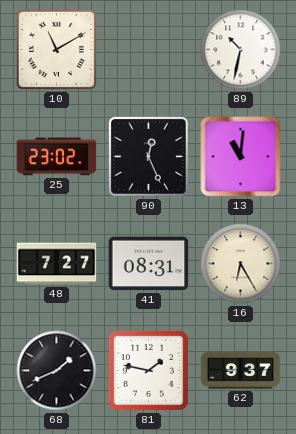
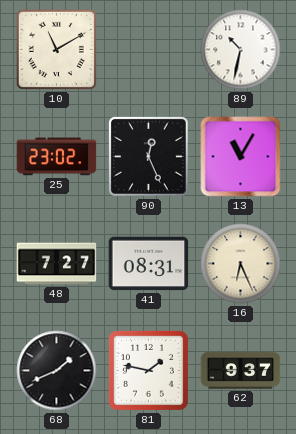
13: 11:01 -> 11:05
16: 6:25 -> 6:26
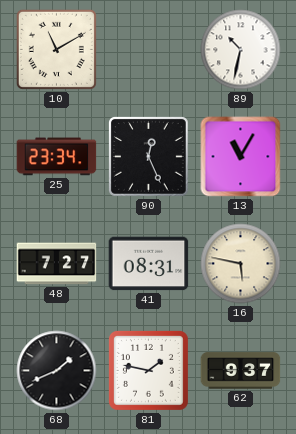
25: 23:02 -> 23:34
16: 6:26 -> 5:47
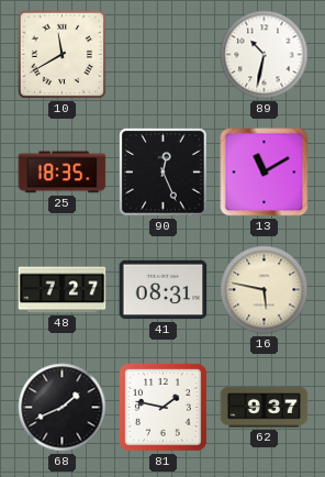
10: 11:10 -> 11:40
25: 23:34 -> 18:35
13: 11:05 -> 11:10
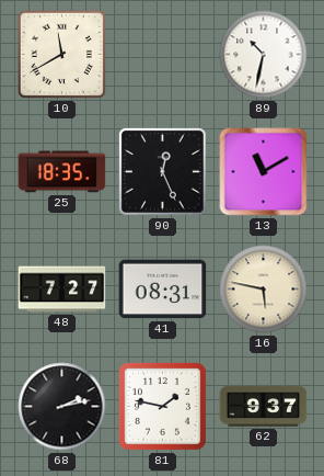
68: 1:41 -> 2:13
